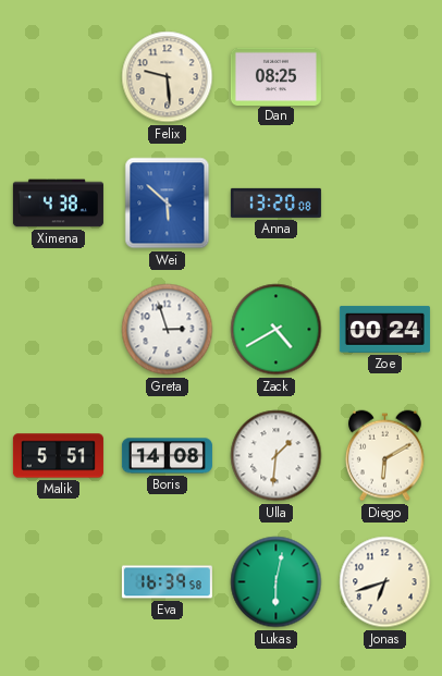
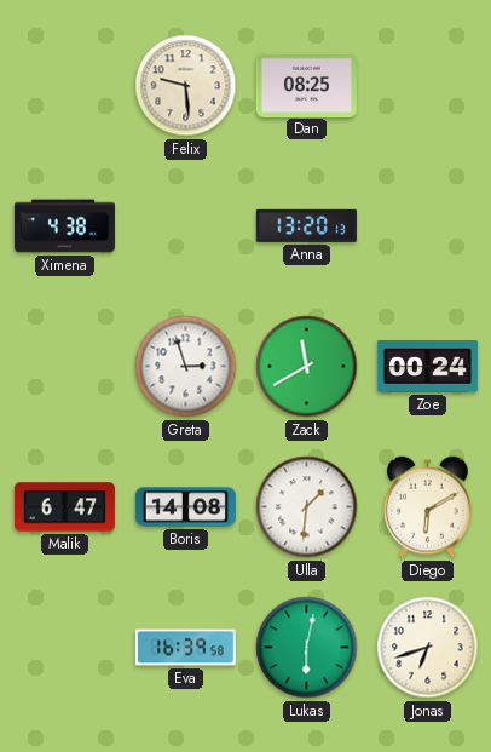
Wei: 5:52 -> none
Anna: 13:20:08 -> 13:20:13
Zack: 4:40 -> 11:40
Malik: 5:51 -> 6:47
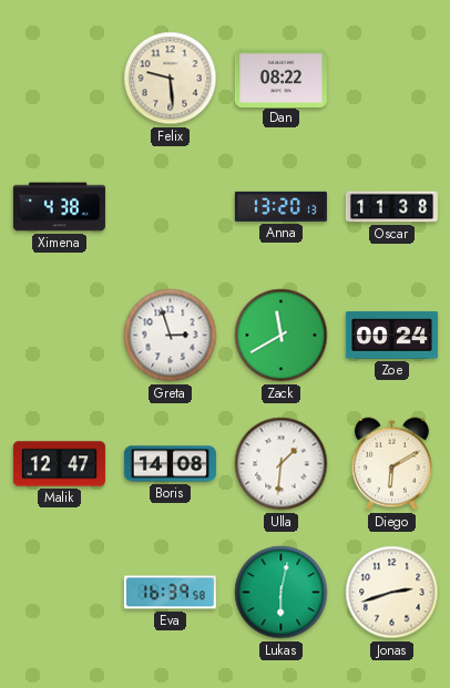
Dan: 08:25 -> 08:22
Oscar: none -> 11:38
Malik: 6:47 -> 12:47
Jonas: 6:42 -> 2:42
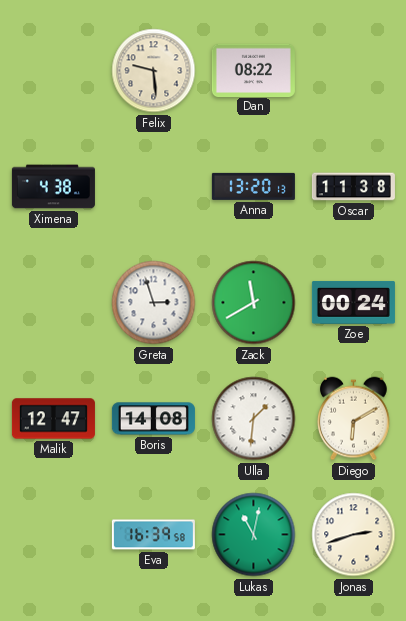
Lukas: 6:02 -> 11:02
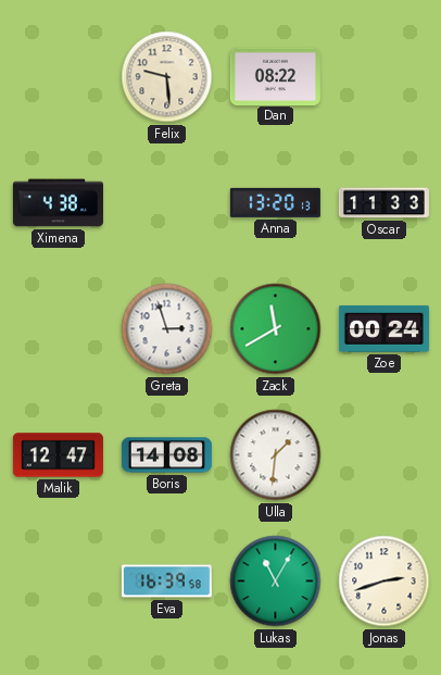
Oscar: 11:38 -> 11:33
Diego: 6:10 -> none
Lukas: 11:02 -> 11:05
